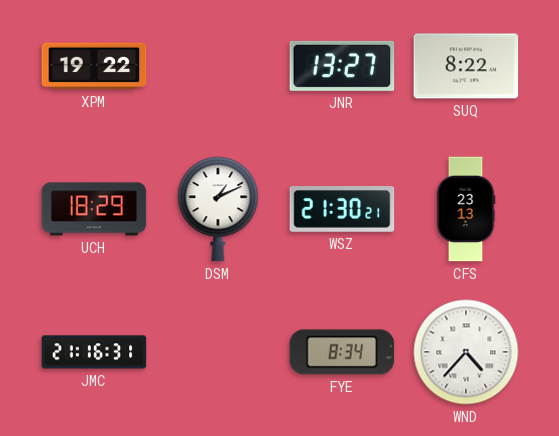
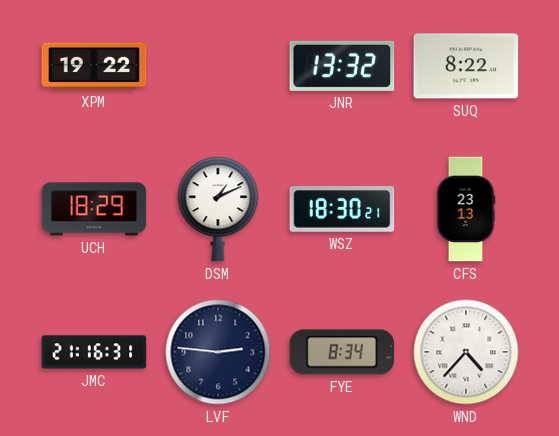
JNR: 13:27 -> 13:32
WSZ: 21:30 -> 18:30
LVF: none -> 2:46
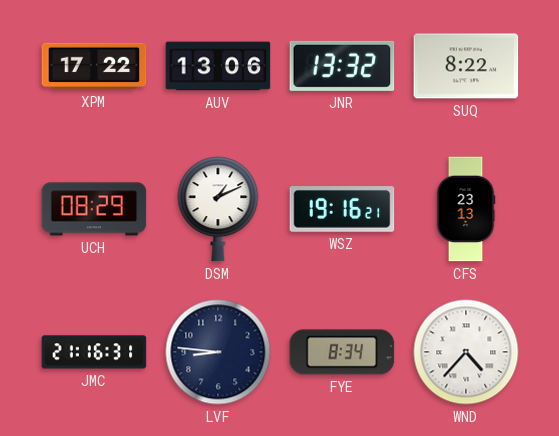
XPM: 19:22 -> 17:22
AUV: none -> 13:06
UCH: 18:29 -> 08:29
WSZ: 18:30 -> 19:16
LVF: 2:46 -> 8:46
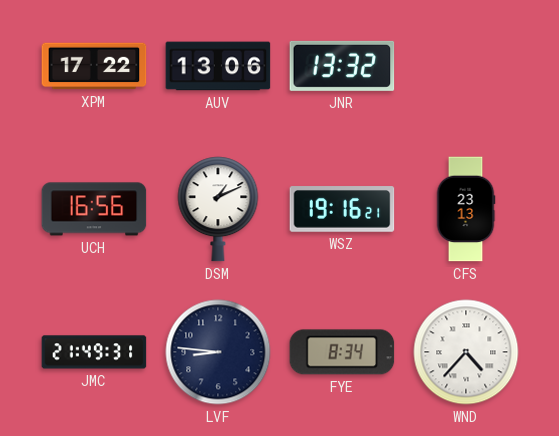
SUQ: 8:22 -> none
UCH: 08:29 -> 16:56
JMC: 21:16 -> 21:49
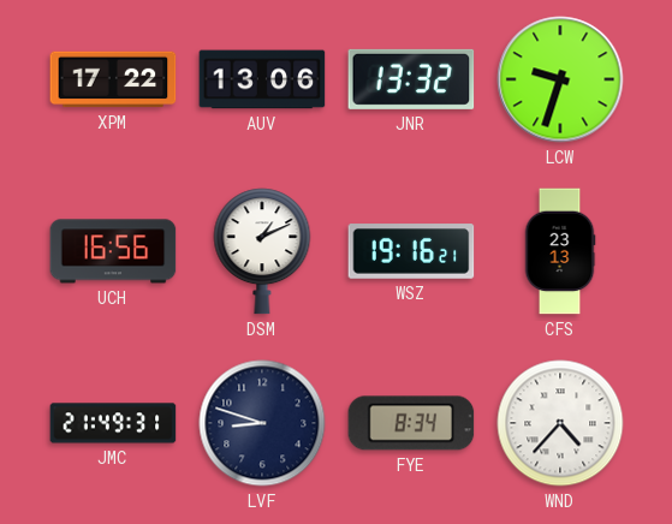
LCW: none -> 9:33
LVF: 8:46 -> 8:48
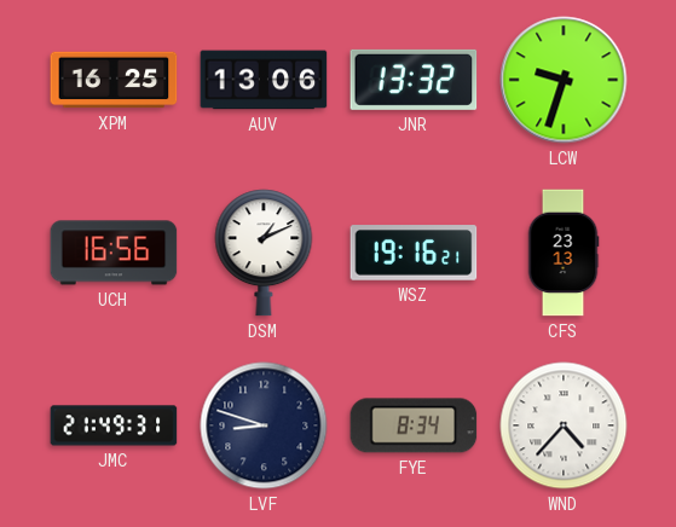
XPM: 17:22 -> 16:25
